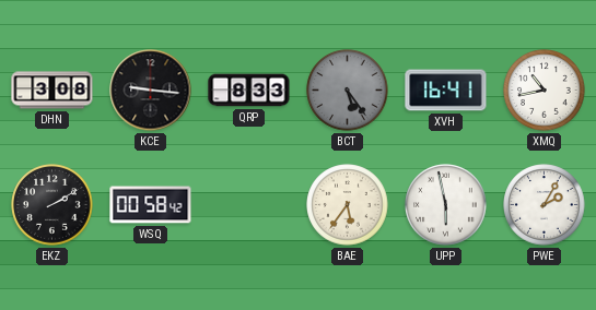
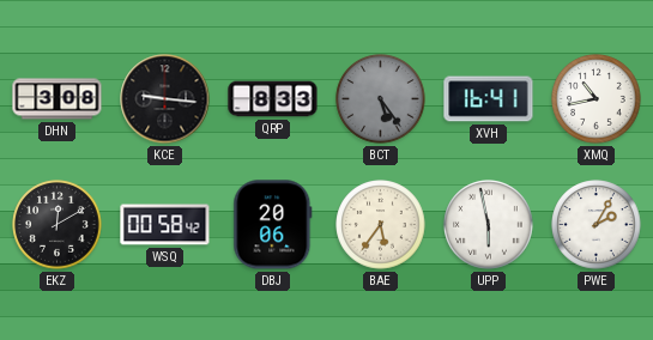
EKZ: 2:10 -> 12:10
DBJ: none -> 20:06
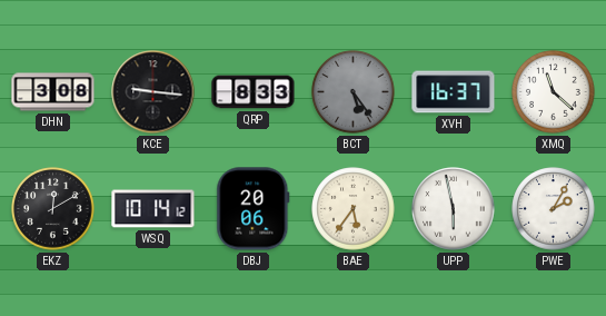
XVH: 16:41 -> 16:37
XMQ: 10:43 -> 11:22
WSQ: 00:58 -> 10:14
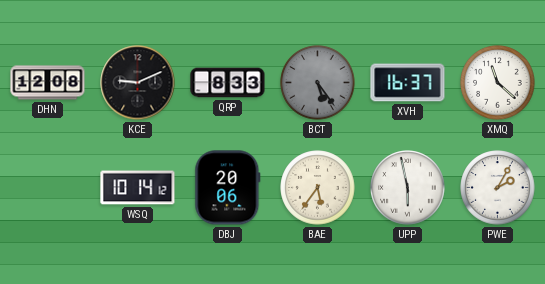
DHN: 3:08 -> 12:08
KCE: 9:16 -> 9:11
EKZ: 12:10 -> none
